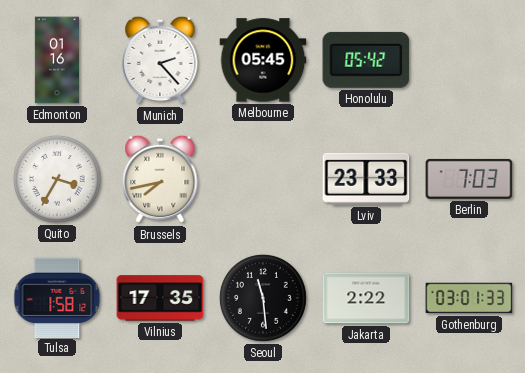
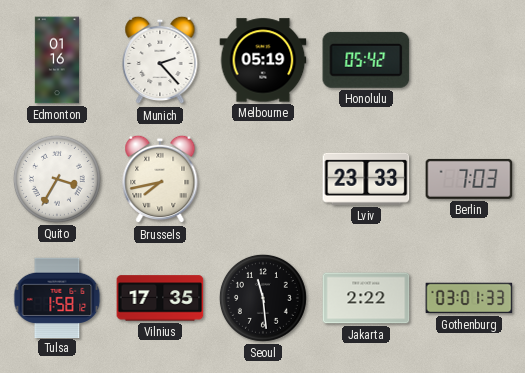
Melbourne: 05:45 -> 05:19
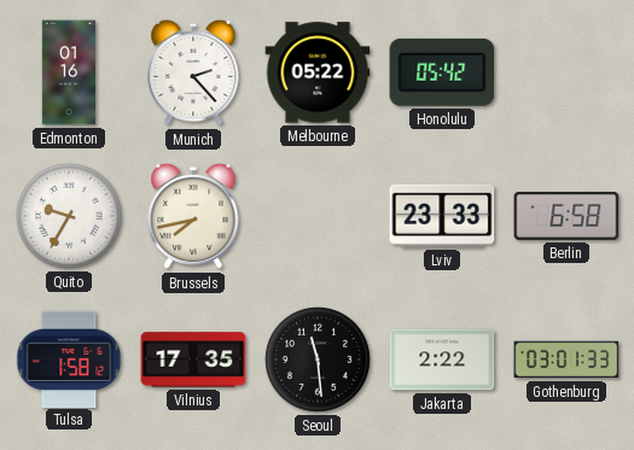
Melbourne: 05:19 -> 05:22
Quito: 3:35 -> 9:35
Berlin: 7:03 -> 6:58
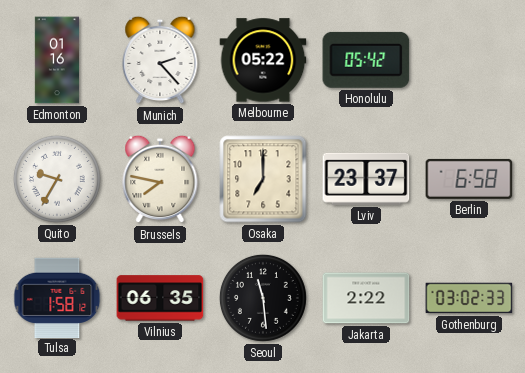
Brussels: 7:43 -> 7:47
Osaka: none -> 7:00
Lviv: 23:33 -> 23:37
Vilnius: 17:35 -> 06:35
Gothenburg: 03:01 -> 03:02
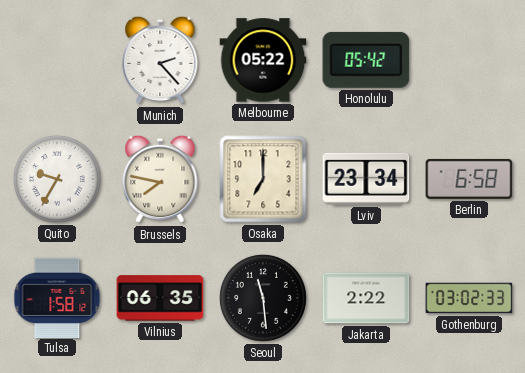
Edmonton: 01:16 -> none
Lviv: 23:37 -> 23:34
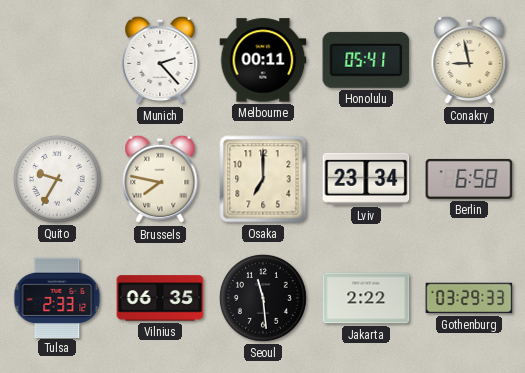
Melbourne: 05:22 -> 00:11
Honolulu: 05:42 -> 05:41
Conakry: none -> 8:58
Tulsa: 1:58 -> 2:33
Gothenburg: 03:02 -> 03:29
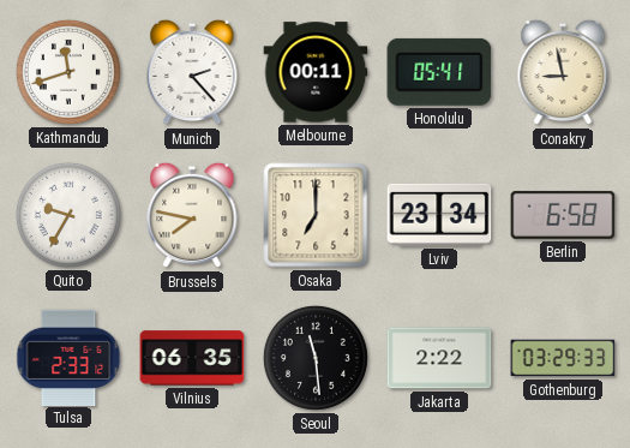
Kathmandu: none -> 11:42
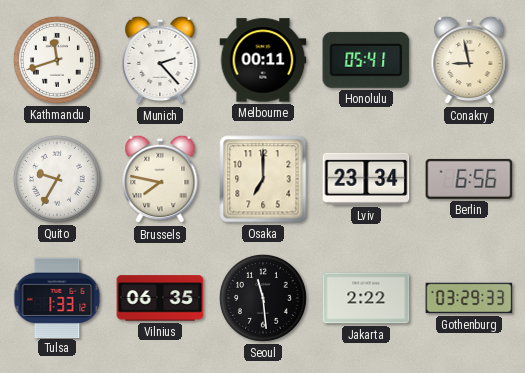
Berlin: 6:58 -> 6:56
Tulsa: 2:33 -> 1:33
